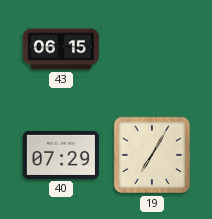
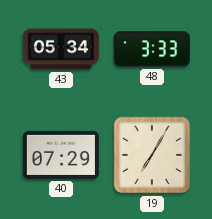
43: 06:15 -> 05:34
48: none -> 3:33
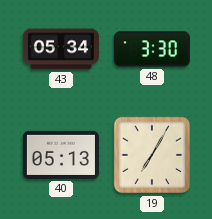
48: 3:33 -> 3:30
40: 07:29 -> 05:13
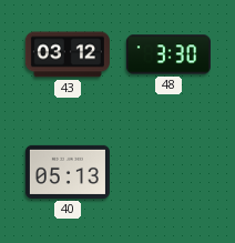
43: 05:34 -> 03:12
19: 7:05 -> none
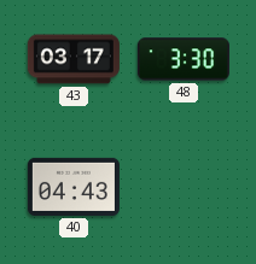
43: 03:12 -> 03:17
40: 05:13 -> 04:43
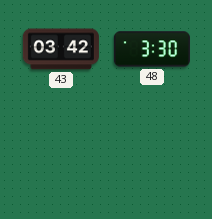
43: 03:17 -> 03:42
40: 04:43 -> none
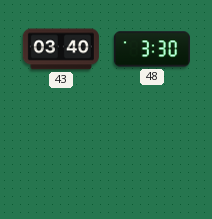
43: 03:42 -> 03:40
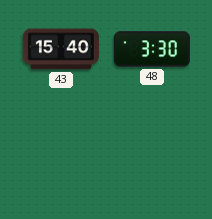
43: 03:40 -> 15:40
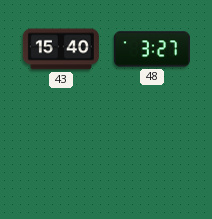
48: 3:30 -> 3:27
